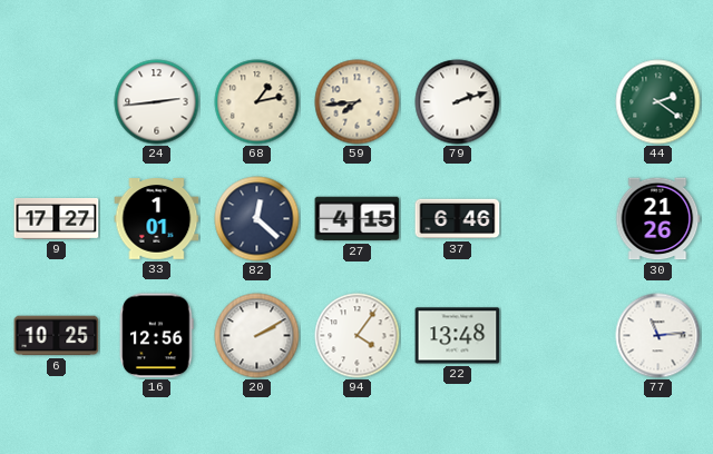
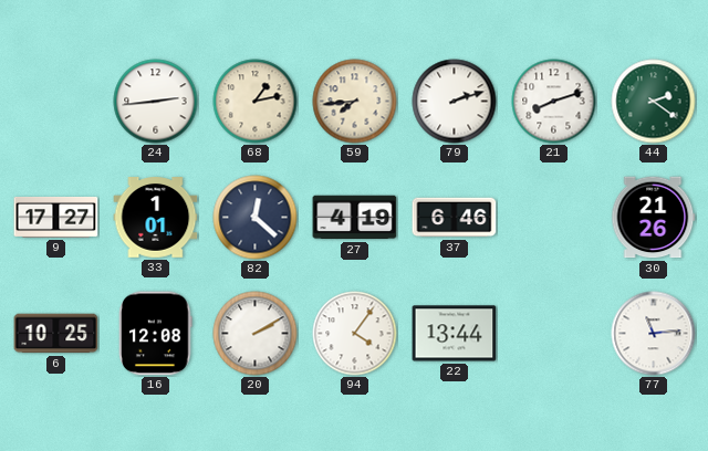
21: none -> 8:12
27: 4:15 -> 4:19
16: 12:56 -> 12:08
22: 13:48 -> 13:44
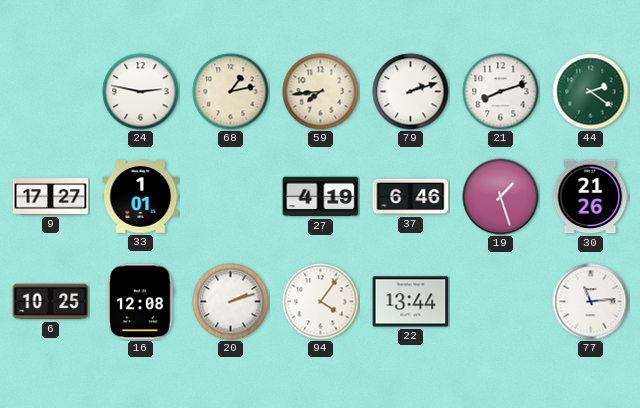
24: 2:44 -> 2:47
82: 12:22 -> none
19: none -> 1:27
20: 2:10 -> 2:12
